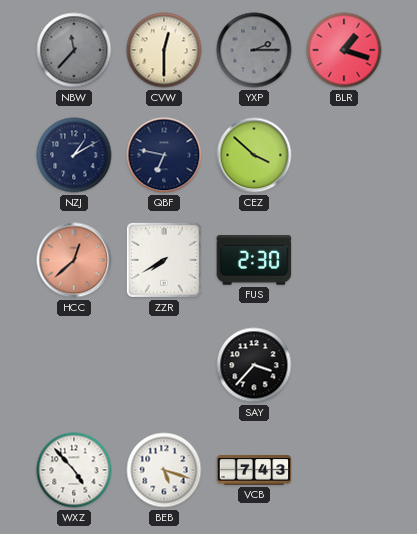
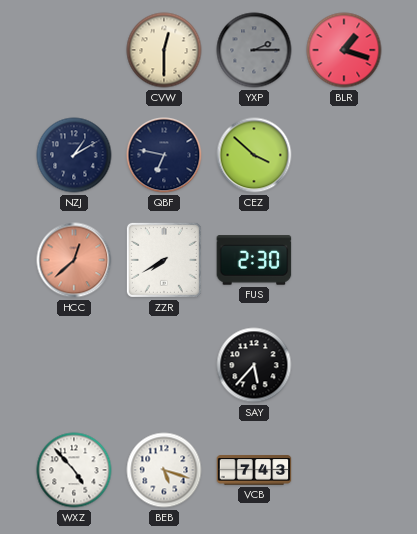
NBW: 11:37 -> none
SAY: 3:37 -> 5:37
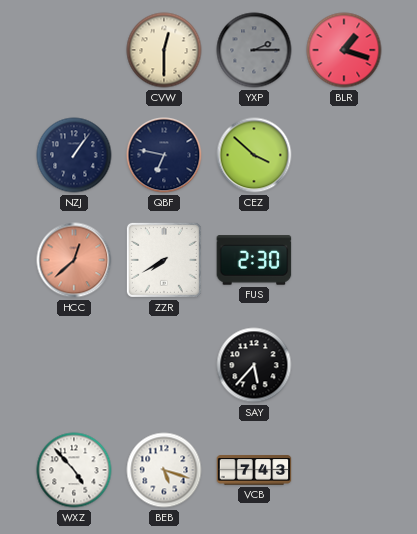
NZJ: 1:10 -> 1:06
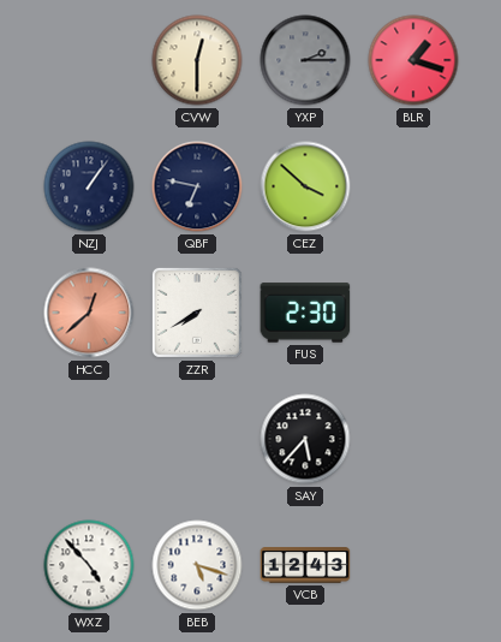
VCB: 7:43 -> 12:43
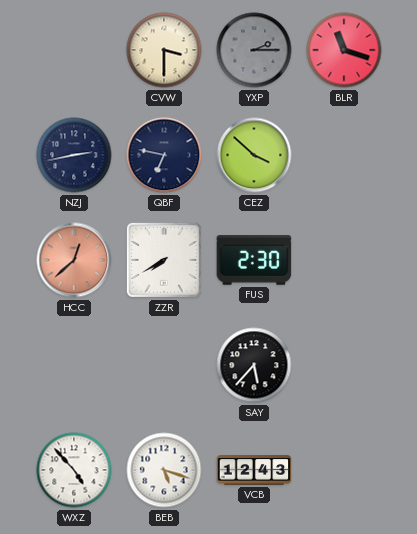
CVW: 12:30 -> 3:30
BLR: 1:18 -> 11:18
NZJ: 1:06 -> 2:43
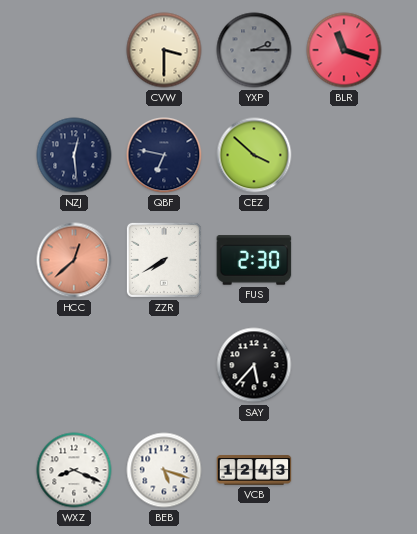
NZJ: 2:43 -> 12:29
WXZ: 4:53 -> 8:19
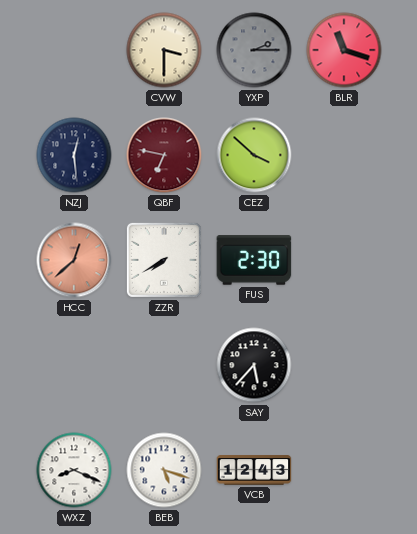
QBF dial: navy -> burgundy
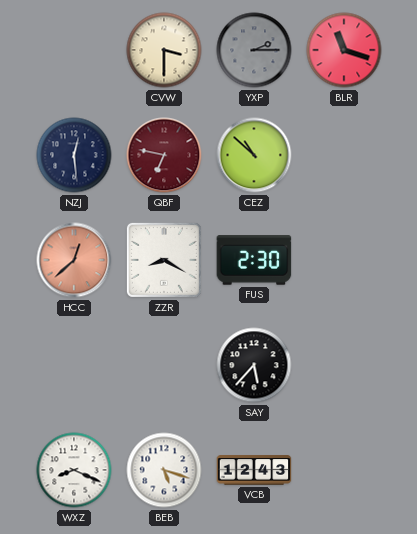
CEZ: 3:52 -> 10:52
ZZR: 7:40 -> 8:20
